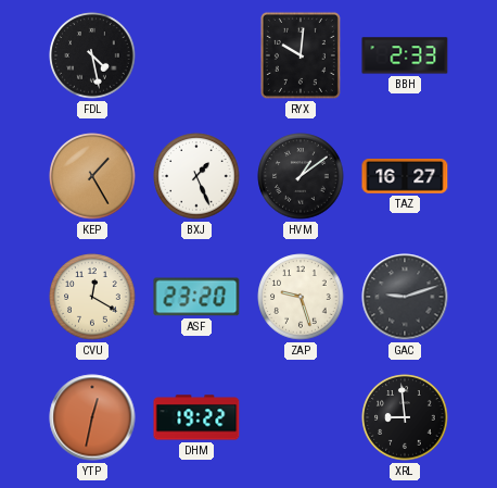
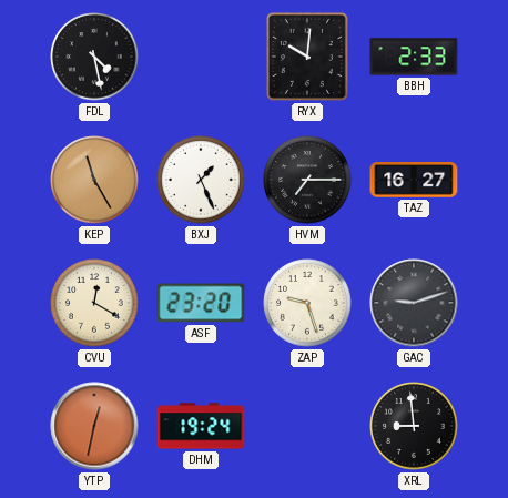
KEP: 1:25 -> 11:25
HVM: 1:09 -> 7:15
DHM: 19:22 -> 19:24
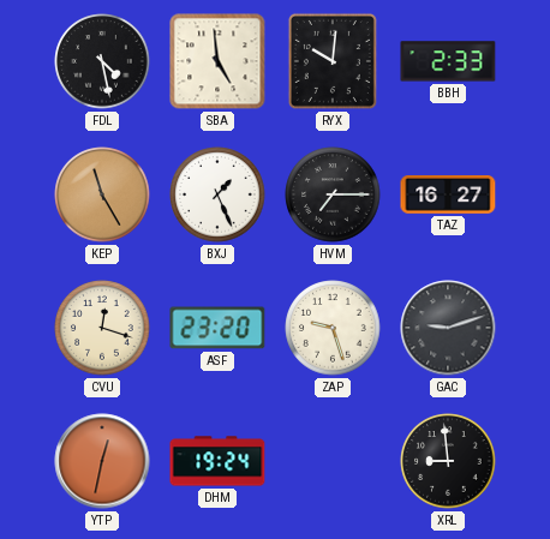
SBA: none -> 4:59
CVU: 12:20 -> 12:18
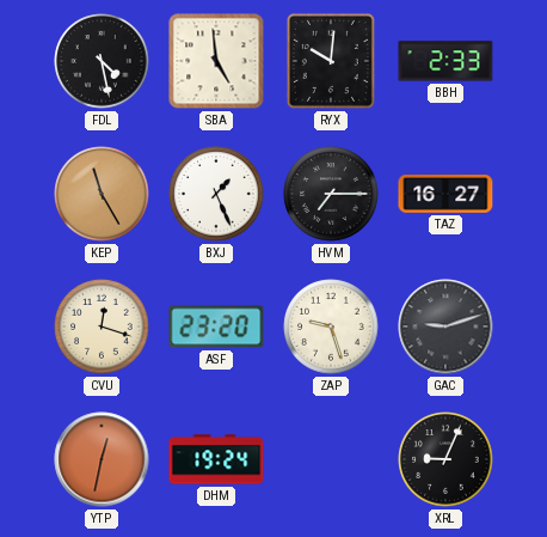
XRL: 8:59 -> 9:04
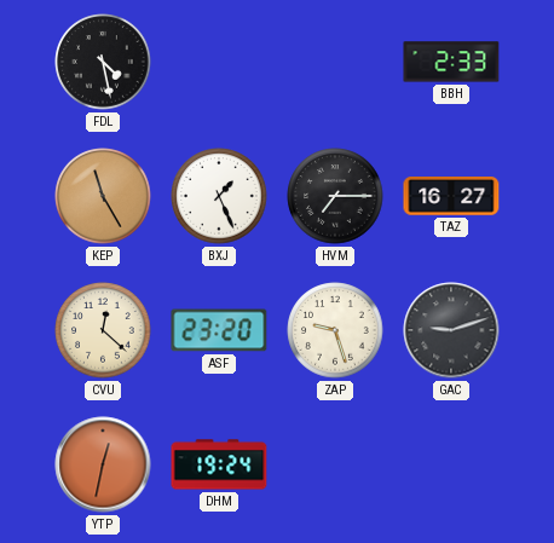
SBA: 4:59 -> none
RYX: 10:01 -> none
CVU: 12:18 -> 12:22
XRL: 9:04 -> none
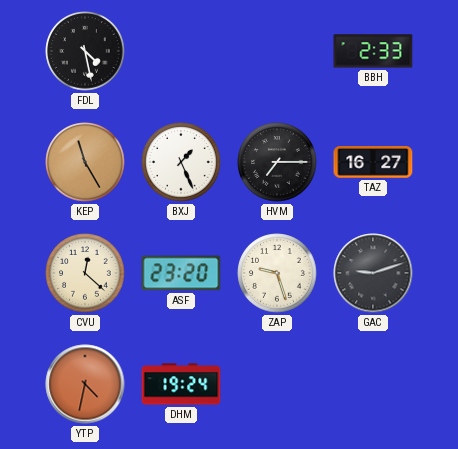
YTP: 12:32 -> 4:32
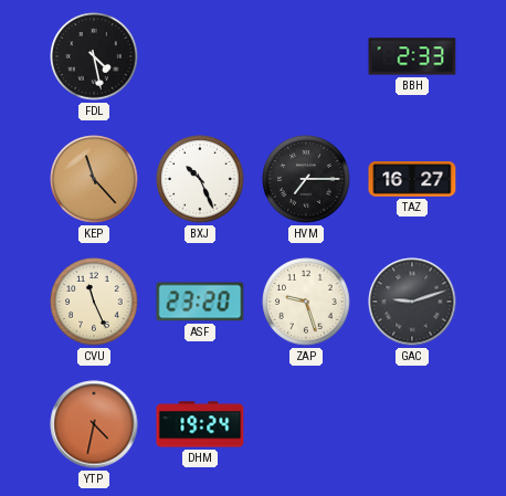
KEP: 11:25 -> 11:23
BXJ: 1:26 -> 10:26
CVU: 12:22 -> 11:26
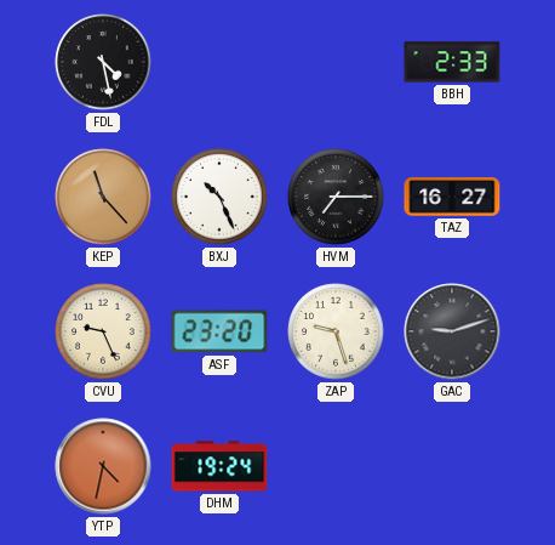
CVU: 11:26 -> 9:26
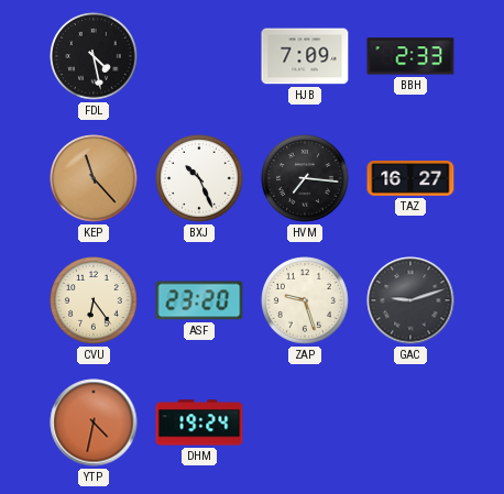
HJB: none -> 7:09
HVM: 7:15 -> 7:16
CVU: 9:26 -> 6:24
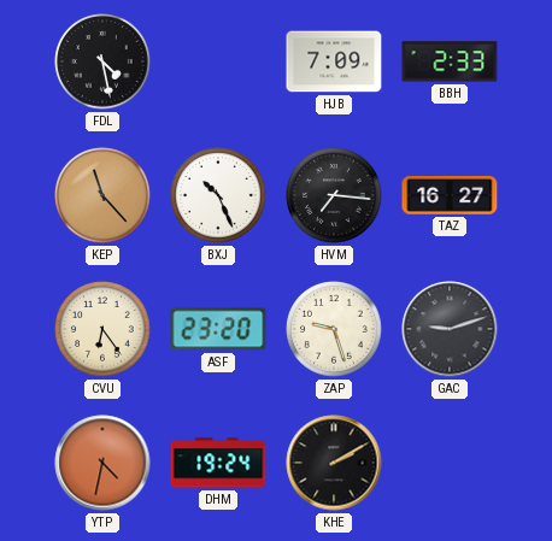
KHE: none -> 2:10
